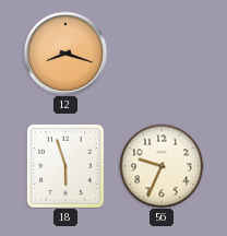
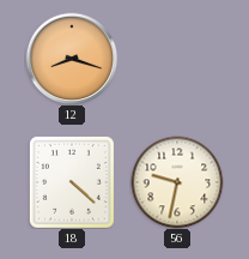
18: 5:57 -> 4:22
56: 9:34 -> 9:32
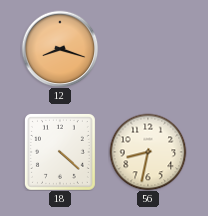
56: 9:32 -> 8:32
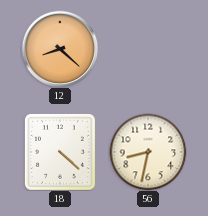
12: 8:18 -> 8:22
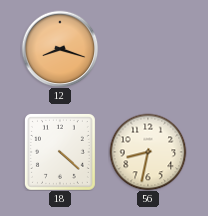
12: 8:22 -> 8:18
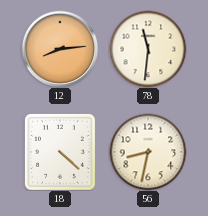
12: 8:18 -> 8:14
78: none -> 11:31
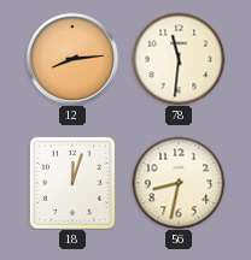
18: 4:22 -> 12:03
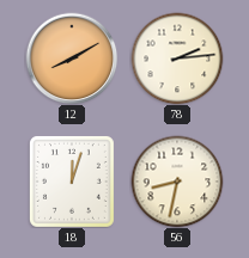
12: 8:14 -> 8:10
78: 11:31 -> 2:14
